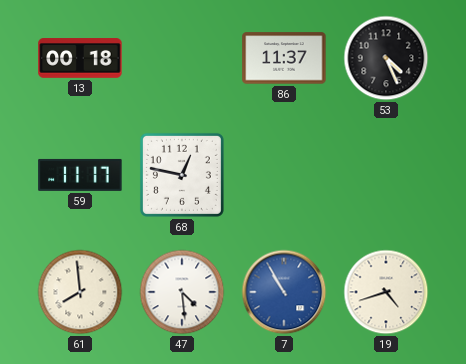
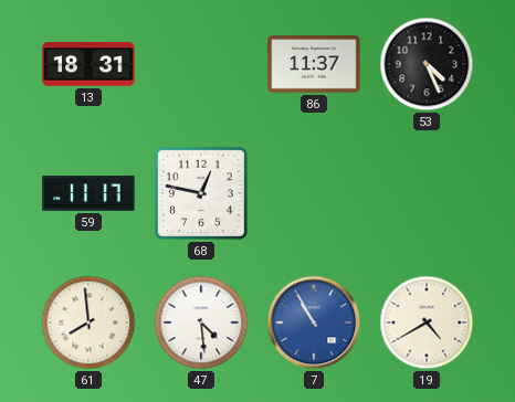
13: 00:18 -> 18:31
19: 4:42 -> 4:40
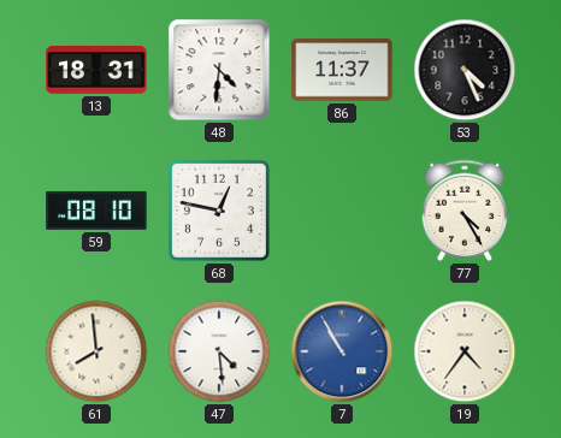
48: none -> 4:31
59: 11:17 -> 08:10
77: none -> 4:25
19: 4:40 -> 4:36
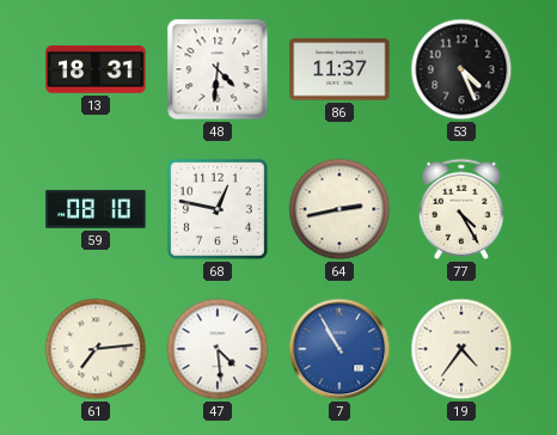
64: none -> 2:43
61: 7:59 -> 7:14
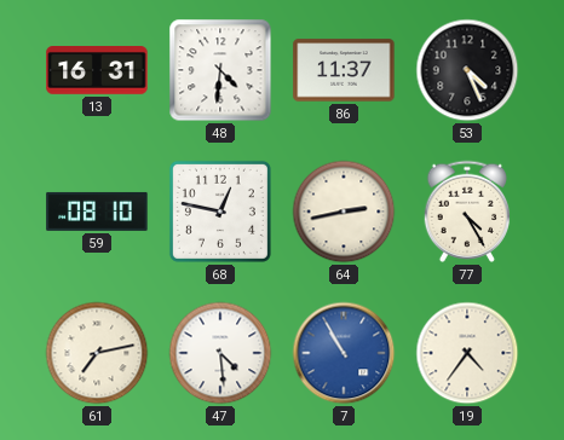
13: 18:31 -> 16:31
61: 7:14 -> 7:13
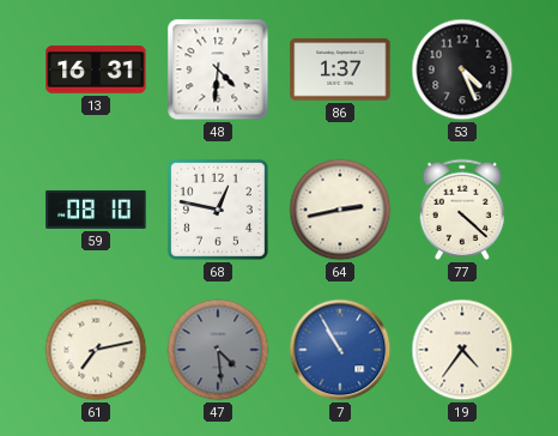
86: 11:37 -> 1:37
77: 4:25 -> 4:22
47 dial: white -> grey
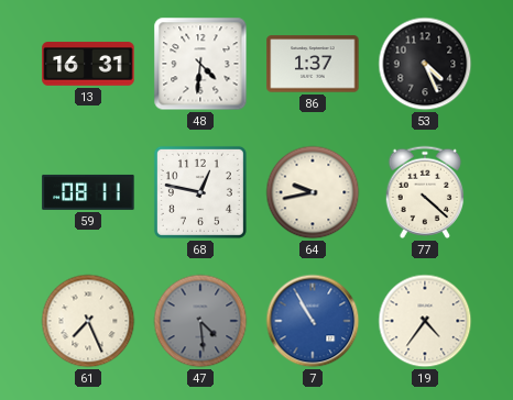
59: 08:10 -> 08:11
64: 2:43 -> 9:43
61: 7:13 -> 7:26
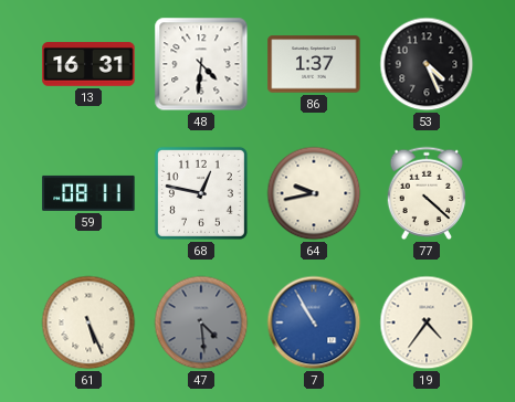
61: 7:26 -> 5:26
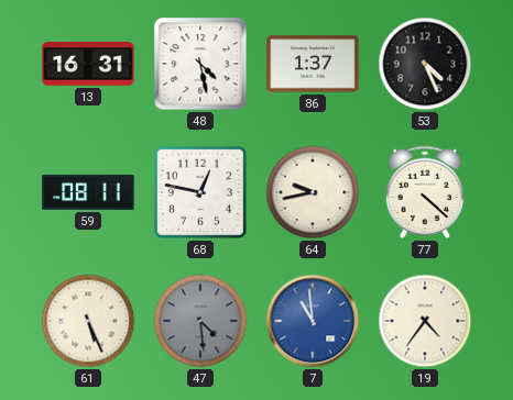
48: 4:31 -> 4:28
7: 10:55 -> 10:59
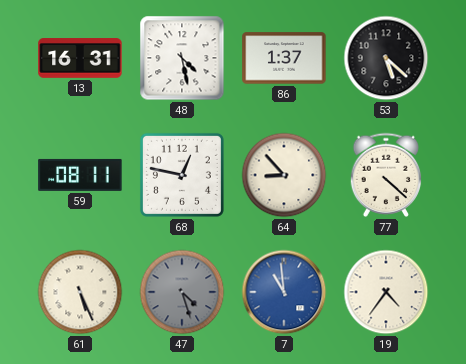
53: 4:26 -> 5:22
64: 9:43 -> 8:53
47: 4:29 -> 4:27
